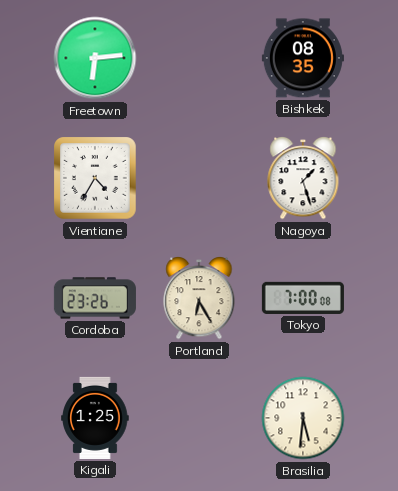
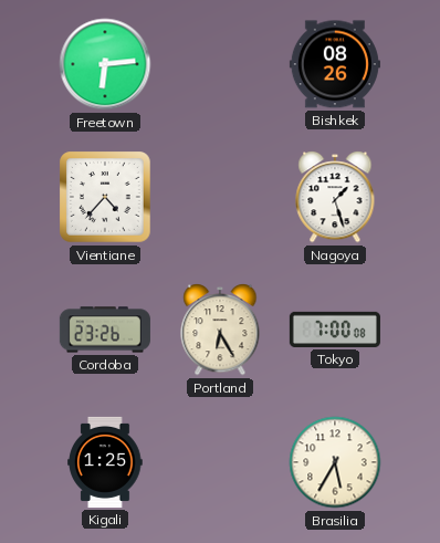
Bishkek: 08:35 -> 08:26
Vientiane: 4:35 -> 4:37
Brasilia: 5:31 -> 5:35
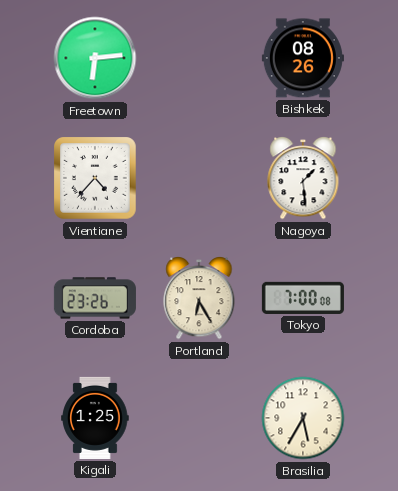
Nagoya: 1:27 -> 1:29
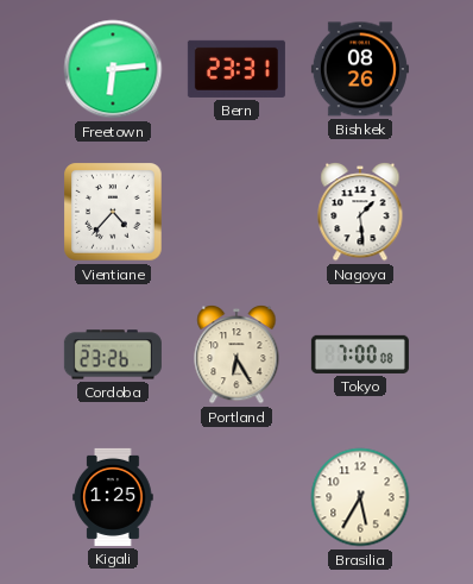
Bern: none -> 23:31
